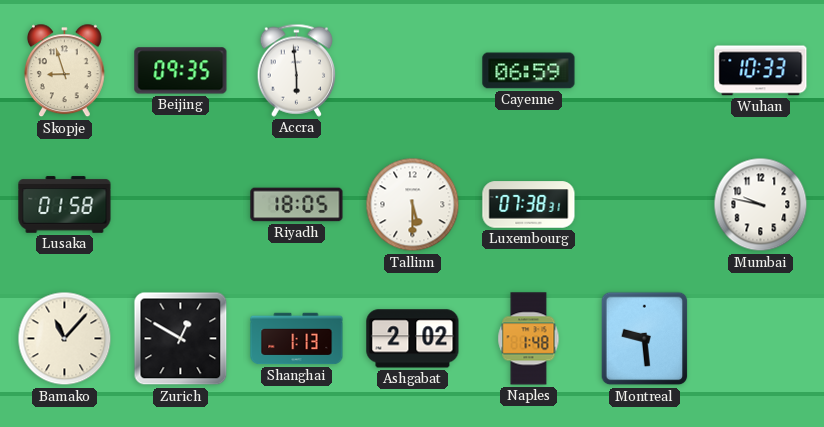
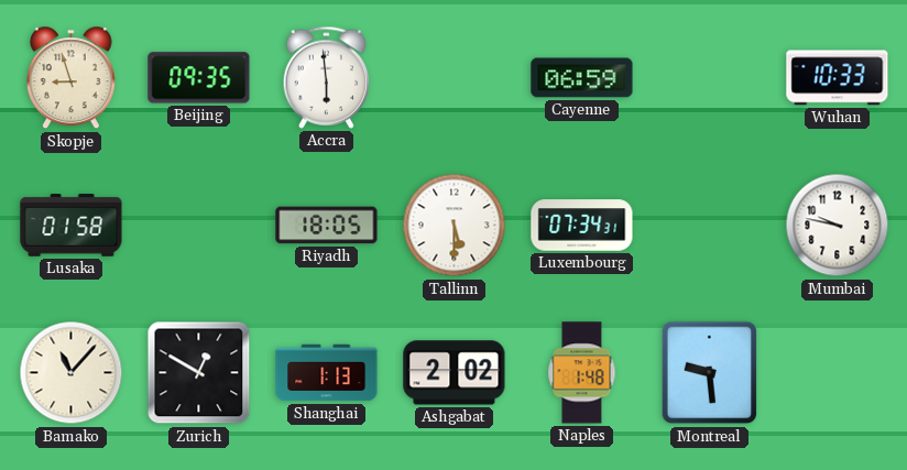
Luxembourg: 07:38 -> 07:34
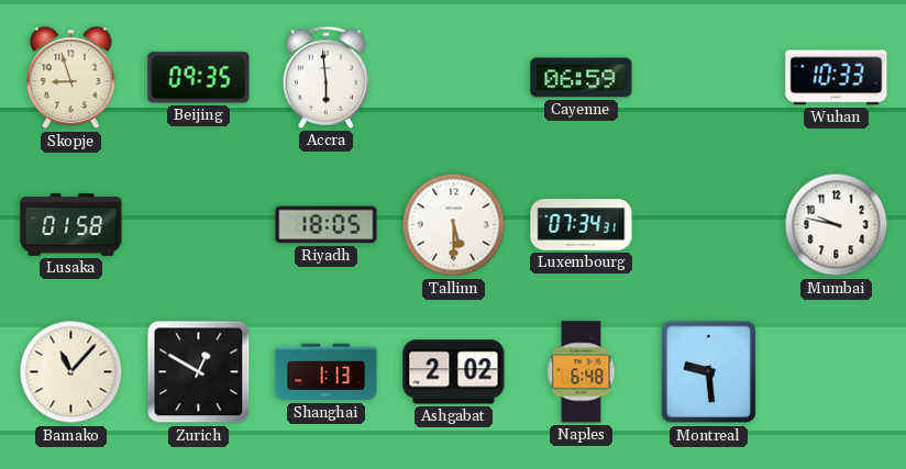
Naples: 1:48 -> 6:48
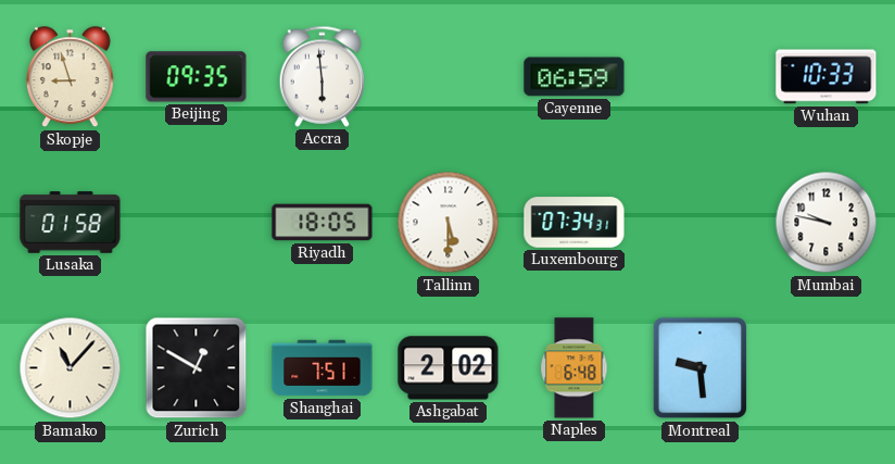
Shanghai: 1:13 -> 7:51
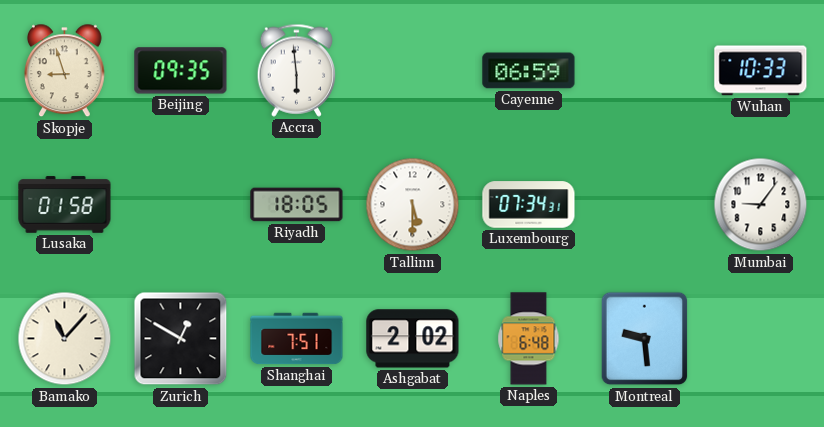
Mumbai: 9:47 -> 9:06
